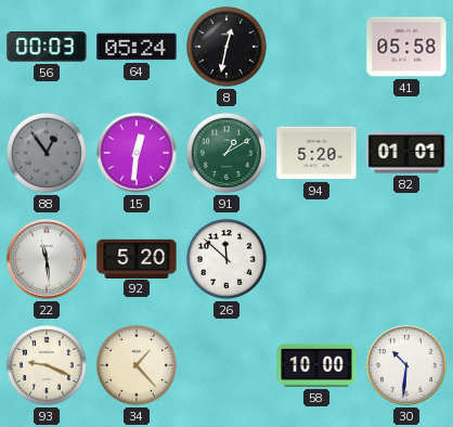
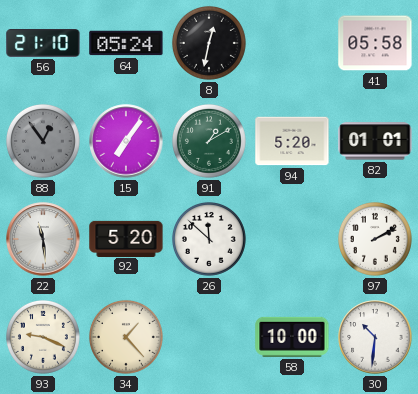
56: 00:03 -> 21:10
15: 12:31 -> 7:06
97: none -> 2:10
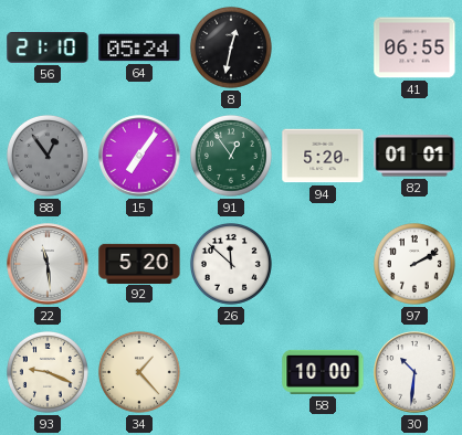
41: 05:58 -> 06:55
91: 1:10 -> 12:54
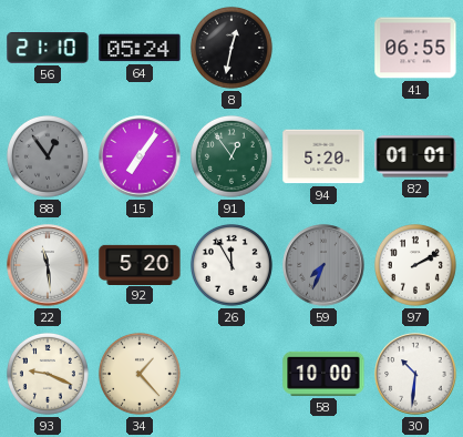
26: 11:52 -> 11:55
59: none -> 7:34
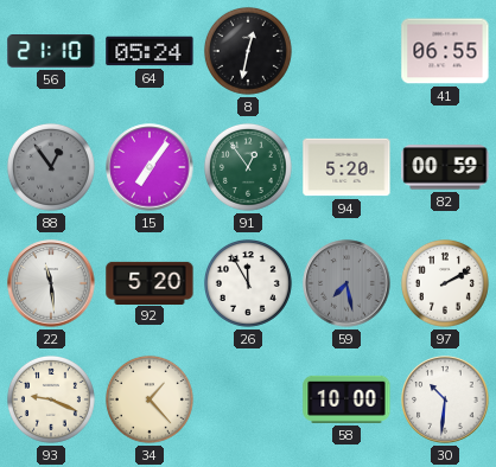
82: 01:01 -> 00:59
59: 7:34 -> 7:28
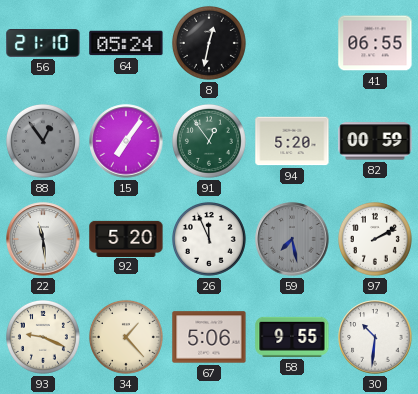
26: 11:55 -> 11:56
67: none -> 5:06
58: 10:00 -> 9:55
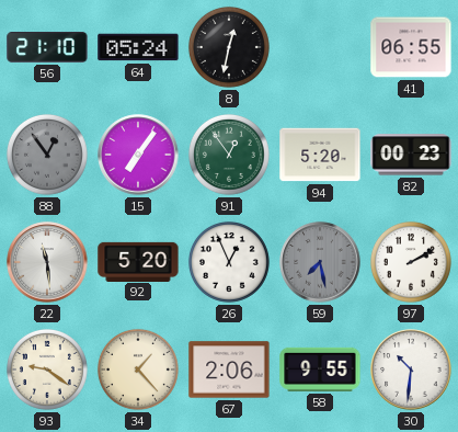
82: 00:59 -> 00:23
26: 11:56 -> 12:56
93: 9:19 -> 9:21
67: 5:06 -> 2:06
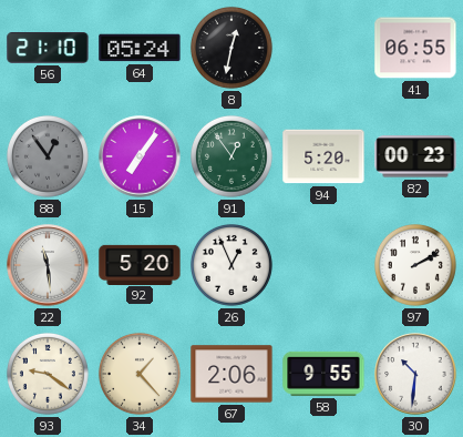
59: 7:28 -> none
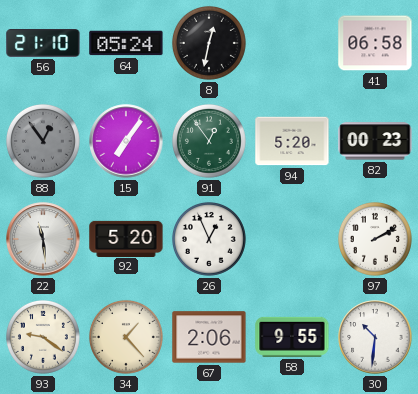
41: 06:55 -> 06:58
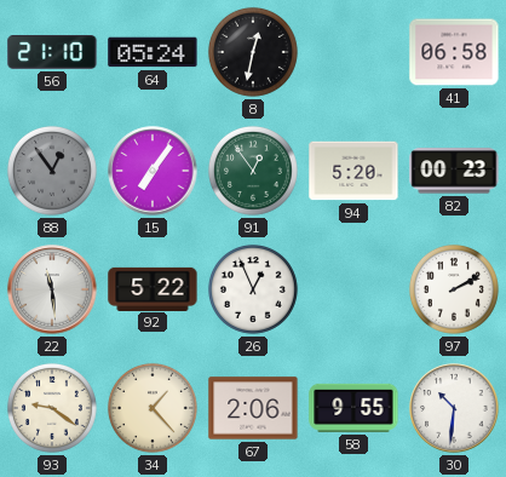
92: 5:20 -> 5:22
